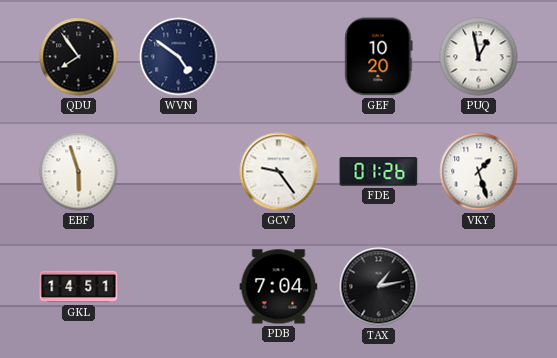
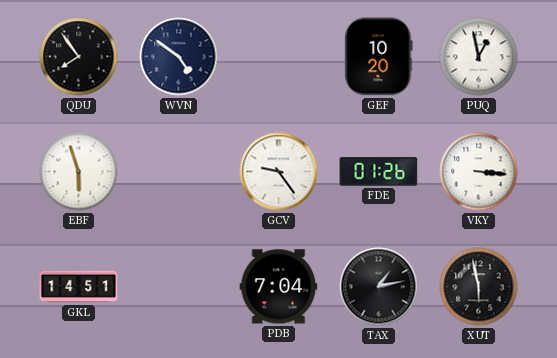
VKY: 1:27 -> 3:16
XUT: none -> 5:58
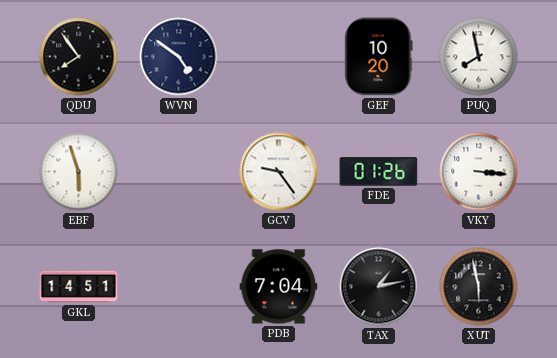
PUQ: 12:58 -> 7:58
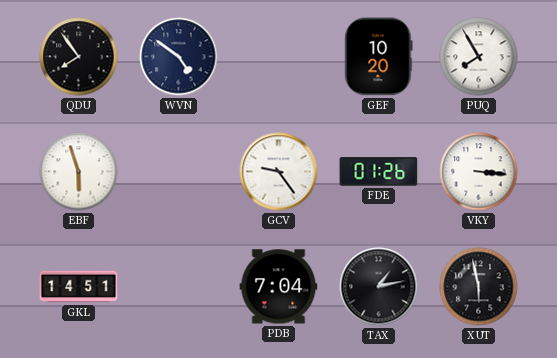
PUQ: 7:58 -> 7:55
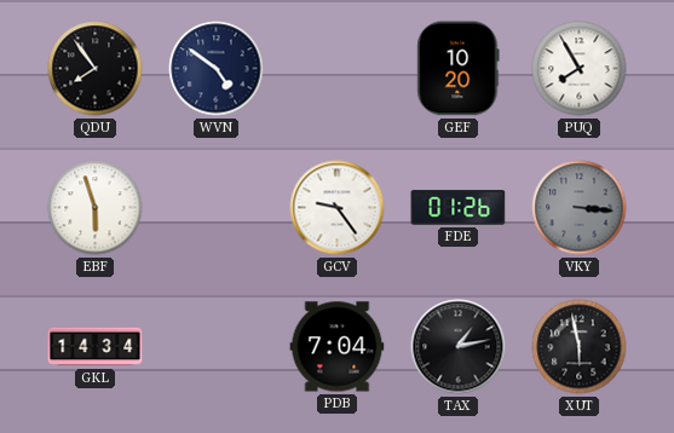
VKY dial: white -> grey
GKL: 14:51 -> 14:34
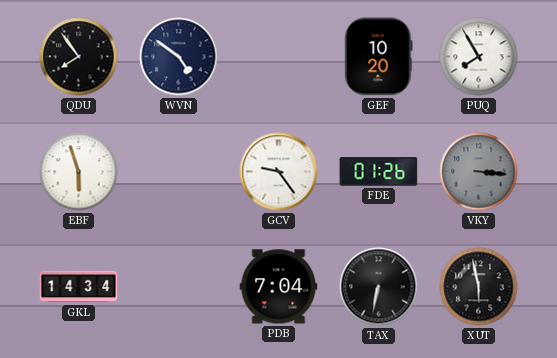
TAX: 1:13 -> 6:32
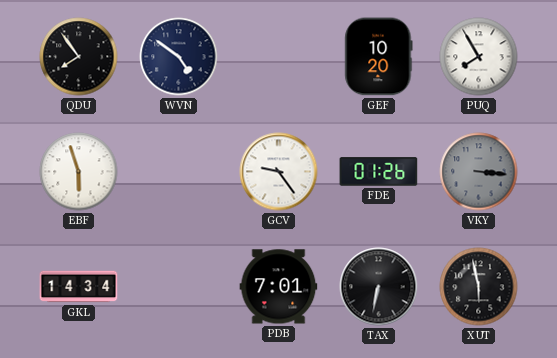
PDB: 7:04 -> 7:01
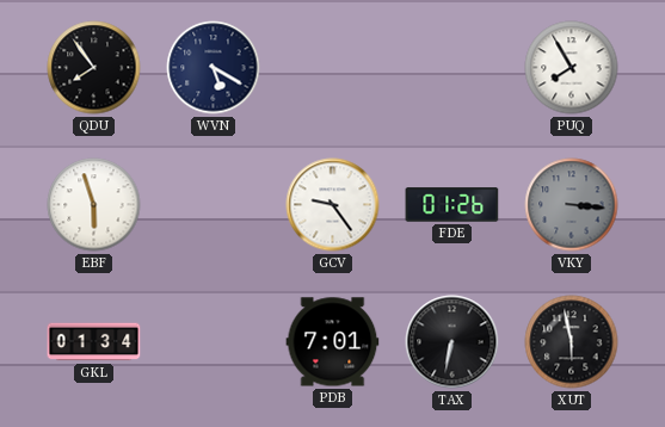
WVN: 4:51 -> 5:20
GEF: 10:20 -> none
GKL: 14:34 -> 01:34
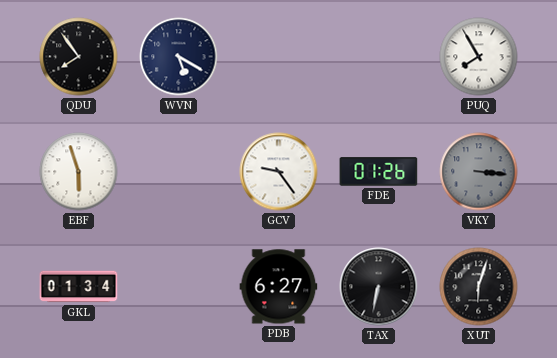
PDB: 7:01 -> 6:27
XUT: 5:58 -> 6:03
